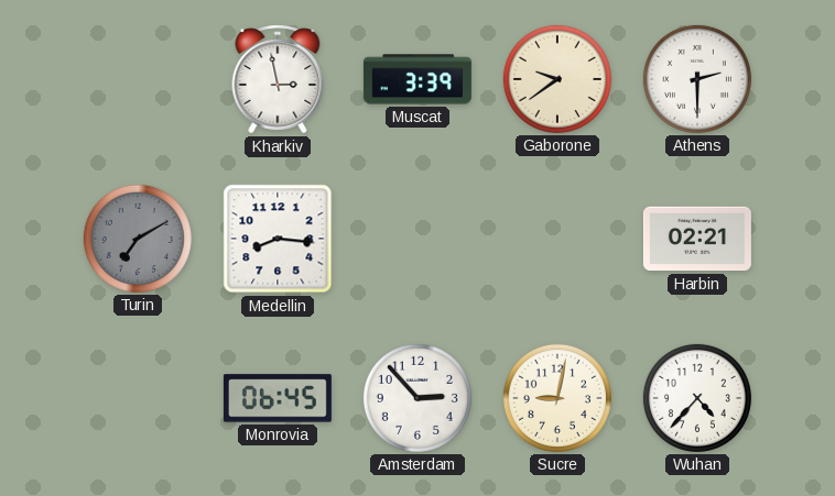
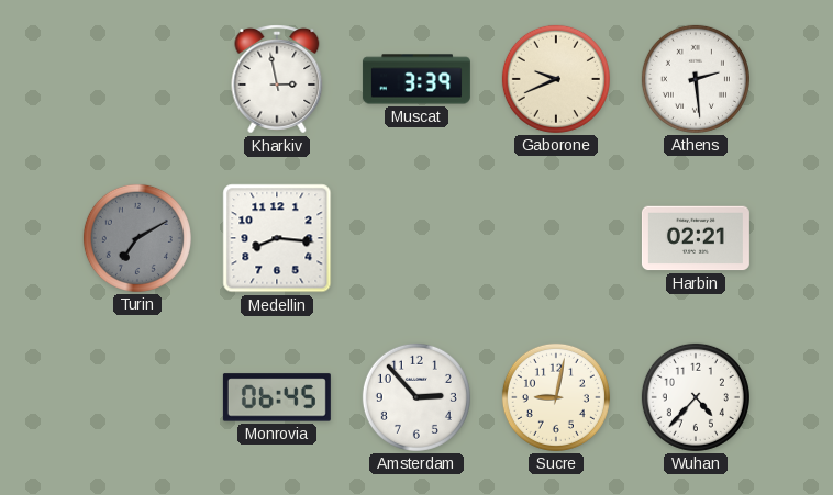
Gaborone: 9:39 -> 9:41
Athens: 2:30 -> 2:29
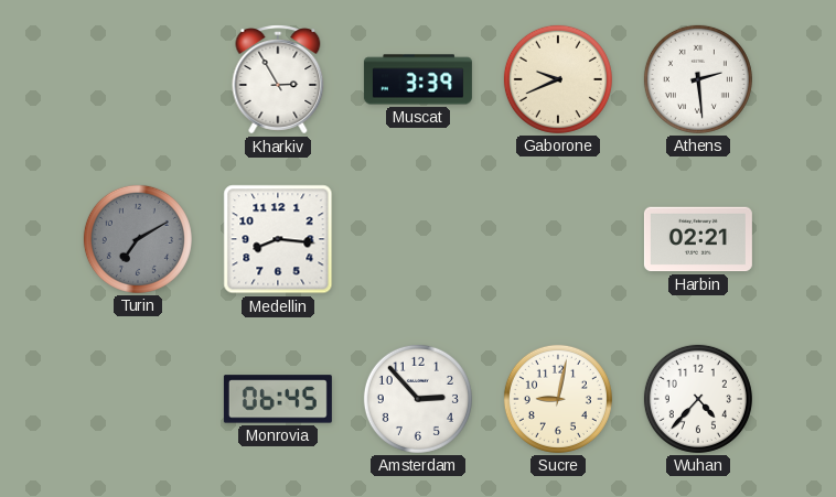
Kharkiv: 2:58 -> 2:55
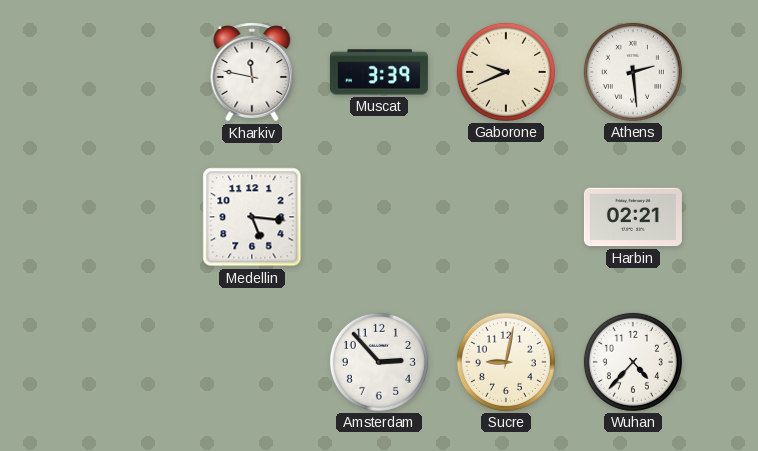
Kharkiv: 2:55 -> 11:47
Turin: 7:10 -> none
Medellin: 8:16 -> 5:16
Monrovia: 06:45 -> none
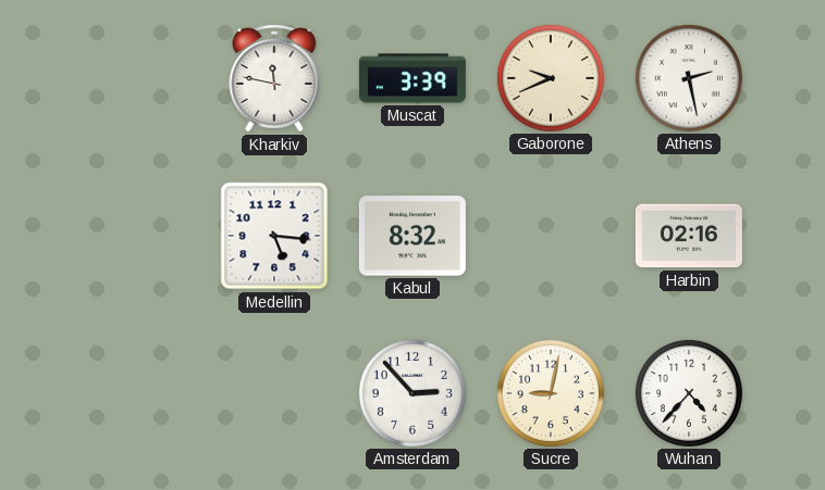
Athens: 2:29 -> 2:28
Kabul: none -> 8:32
Harbin: 02:21 -> 02:16
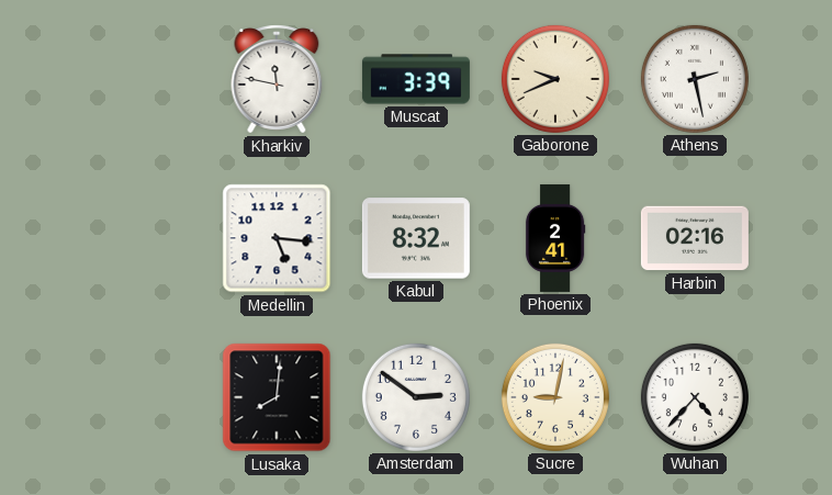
Phoenix: none -> 2:41
Lusaka: none -> 8:01
Amsterdam: 2:53 -> 2:51
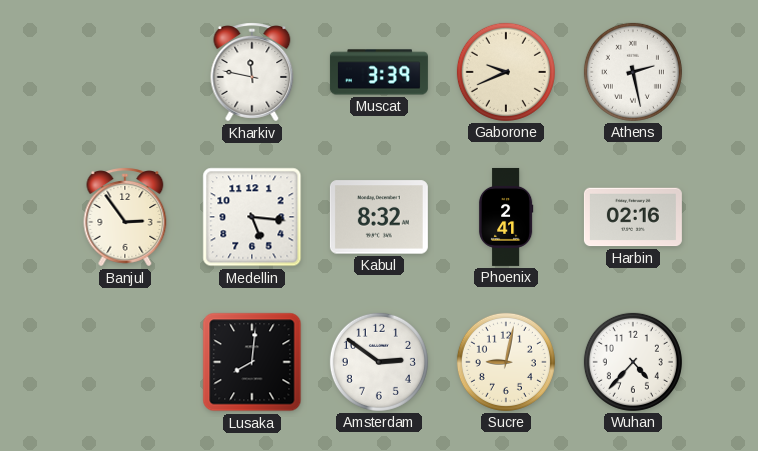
Banjul: none -> 2:54
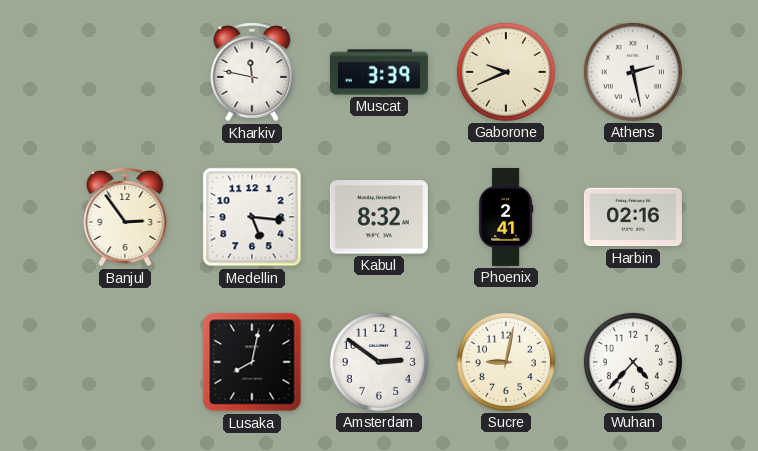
Lusaka: 8:01 -> 8:02
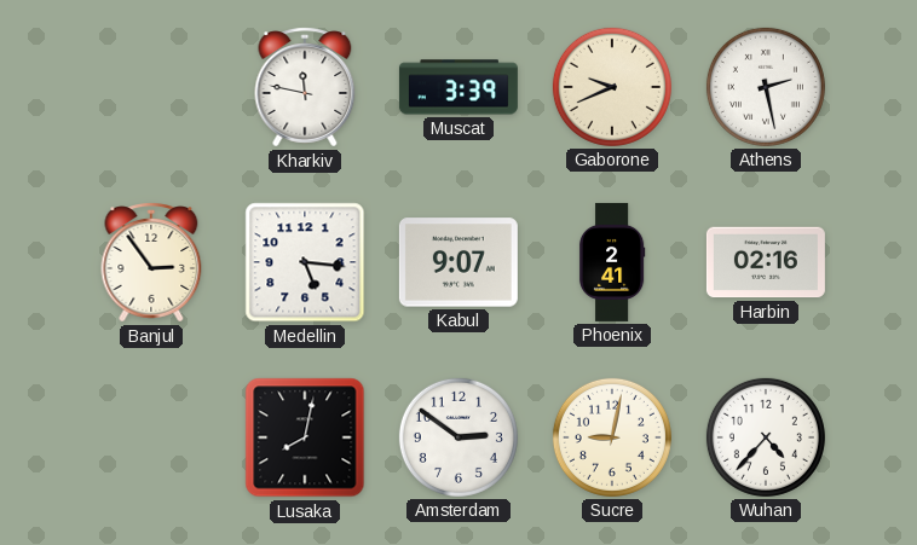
Kabul: 8:32 -> 9:07
